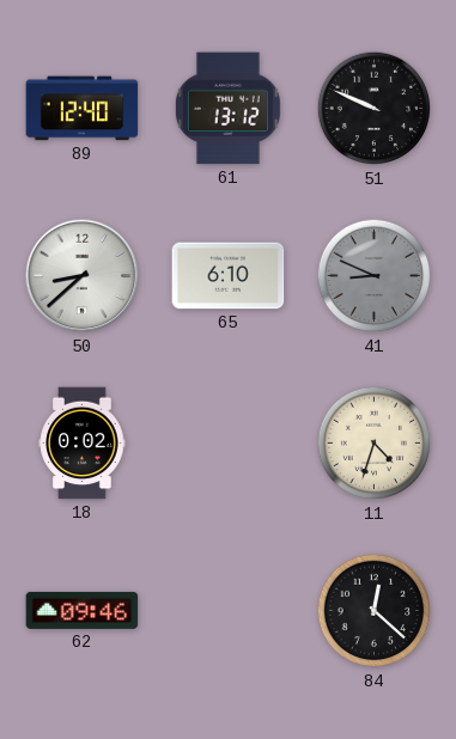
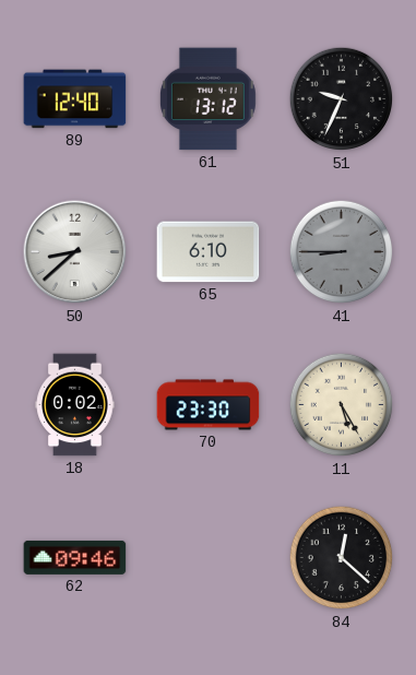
51: 9:49 -> 9:34
41: 8:49 -> 8:45
70: none -> 23:30
11: 4:33 -> 5:25
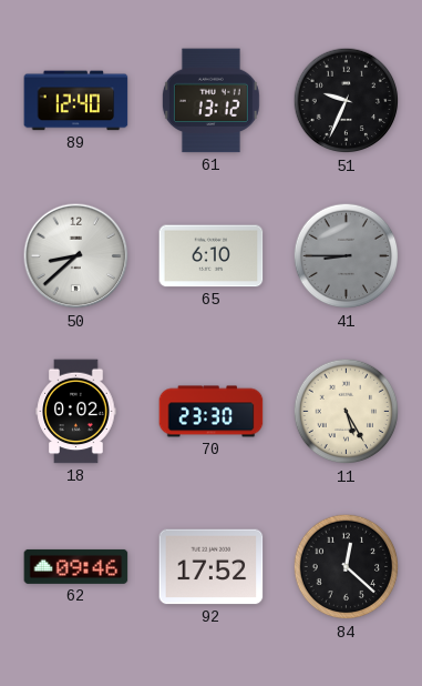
92: none -> 17:52
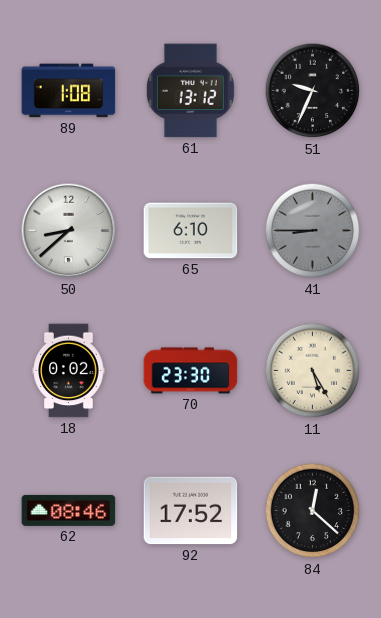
89: 12:40 -> 1:08
62: 09:46 -> 08:46
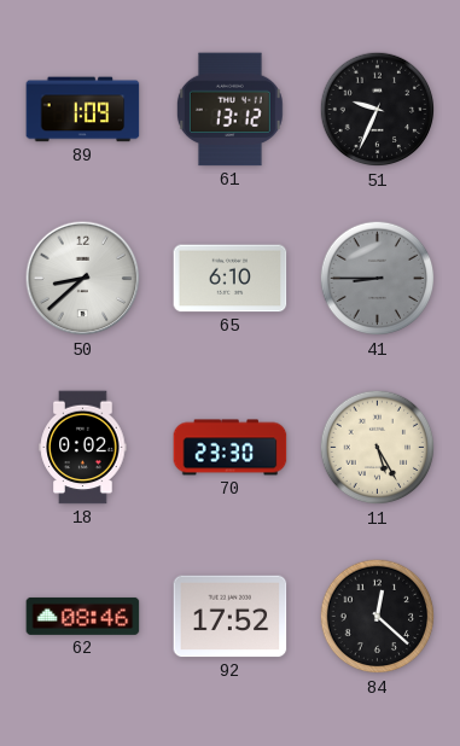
89: 1:08 -> 1:09
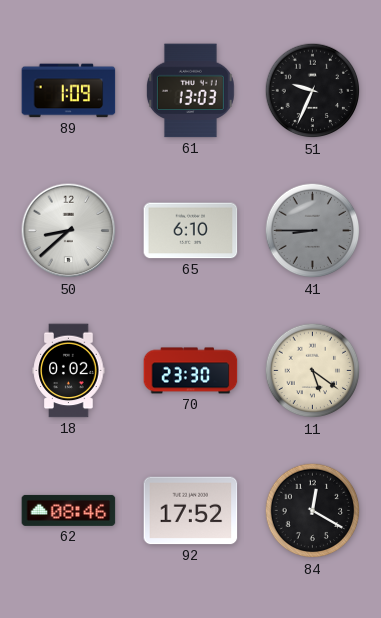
61: 13:12 -> 13:03
11: 5:25 -> 5:21
84: 12:22 -> 12:20
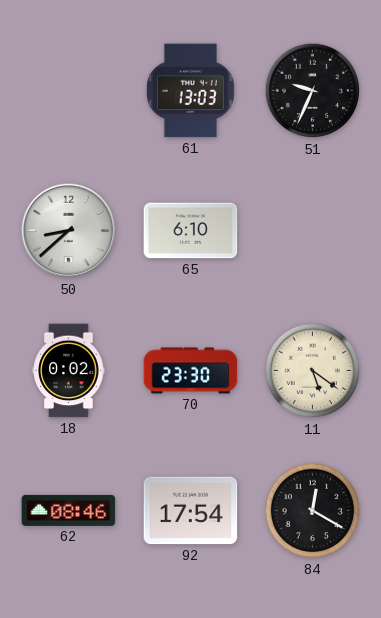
89: 1:09 -> none
41: 8:45 -> none
92: 17:52 -> 17:54
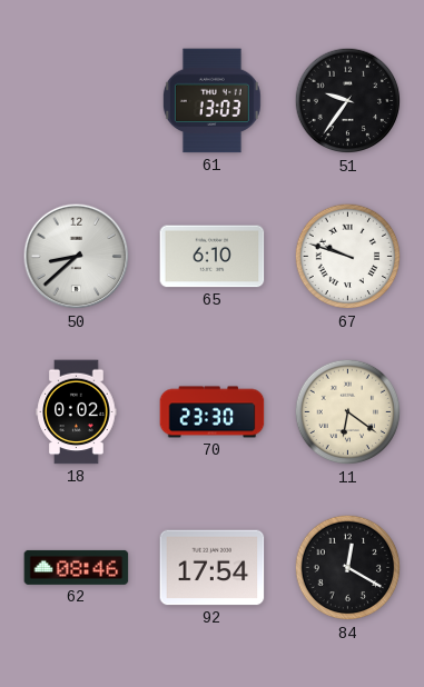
51: 9:34 -> 9:36
67: none -> 9:48
11: 5:21 -> 6:21
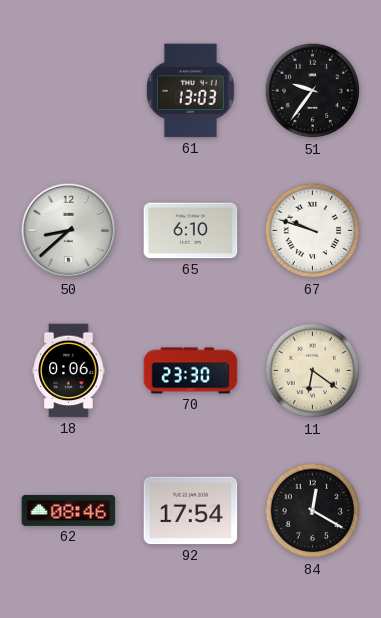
18: 0:02 -> 0:06
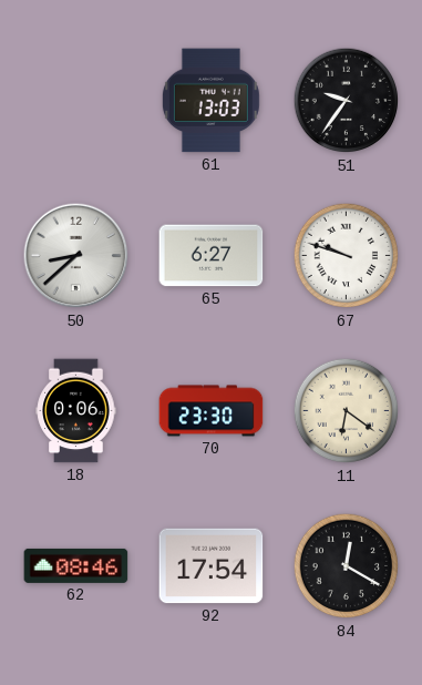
65: 6:10 -> 6:27
